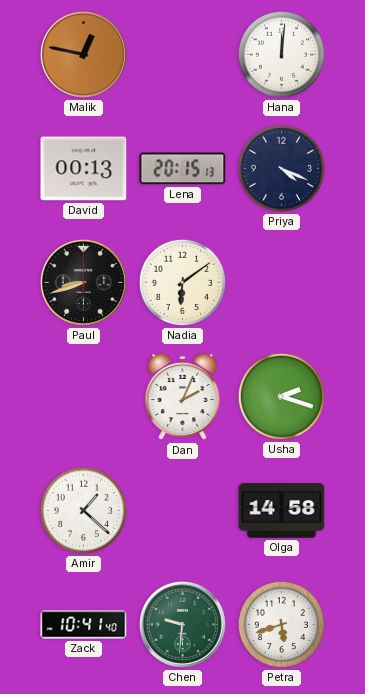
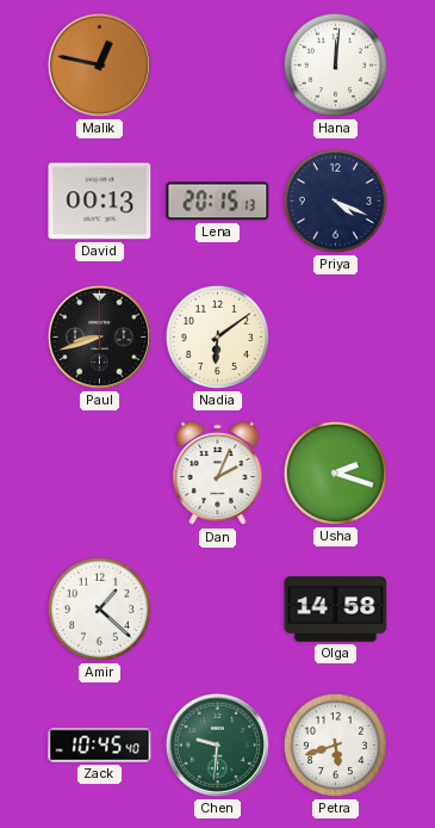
Zack: 10:41 -> 10:45
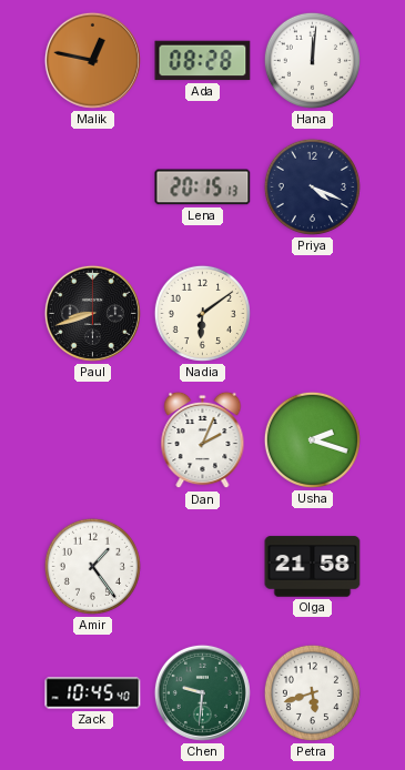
Ada: none -> 08:28
David: 00:13 -> none
Amir: 1:22 -> 1:24
Olga: 14:58 -> 21:58
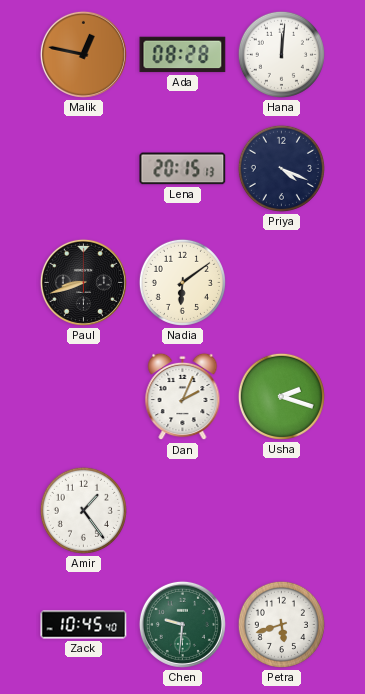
Olga: 21:58 -> none
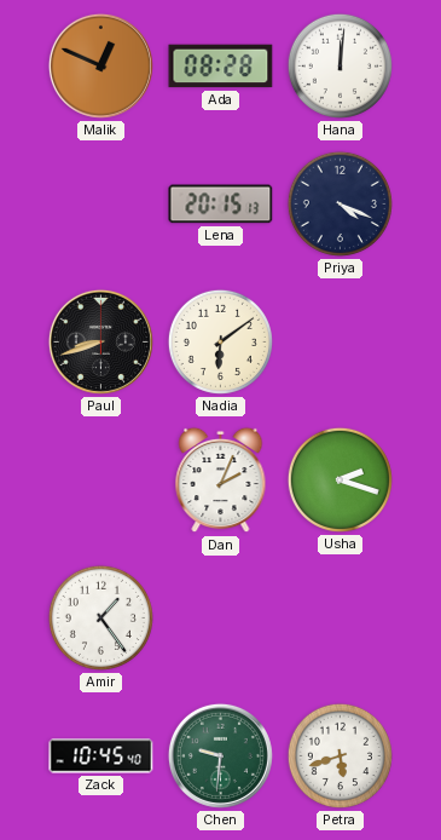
Malik: 12:47 -> 12:49
